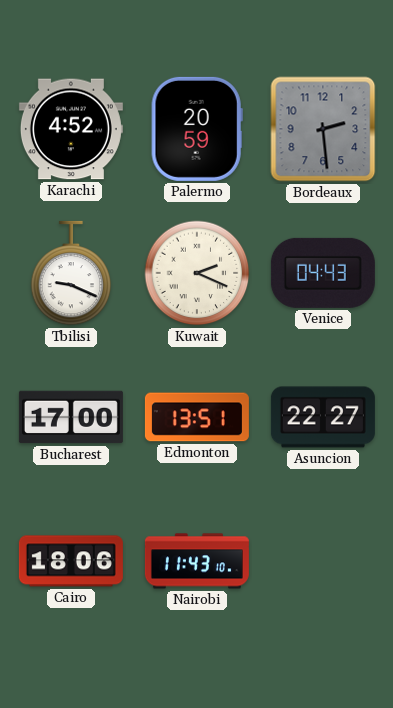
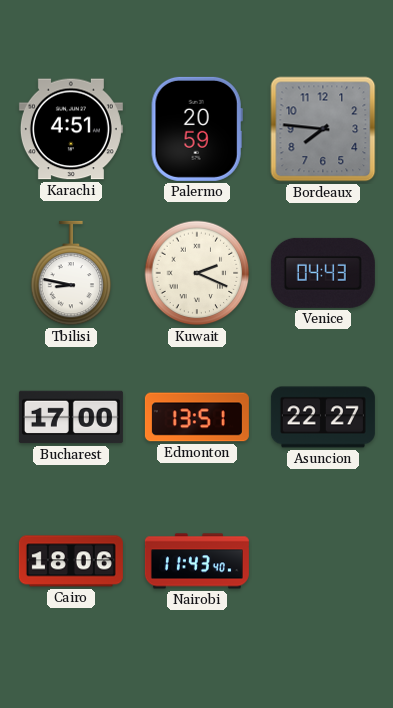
Karachi: 4:52 -> 4:51
Bordeaux: 2:29 -> 7:46
Tbilisi: 9:19 -> 8:47
Nairobi: 11:43:10 -> 11:43:40
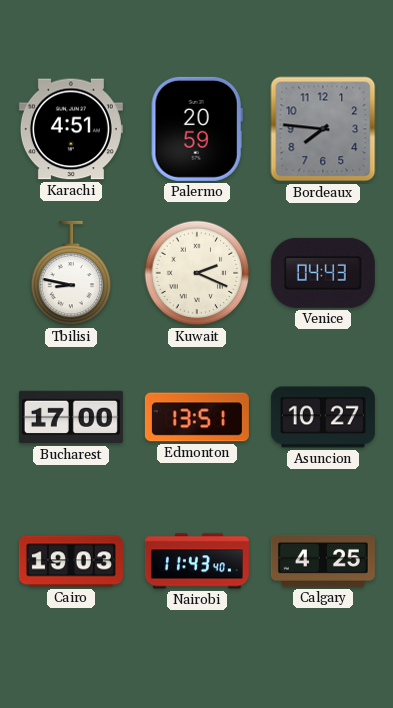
Asuncion: 22:27 -> 10:27
Cairo: 18:06 -> 19:03
Calgary: none -> 4:25
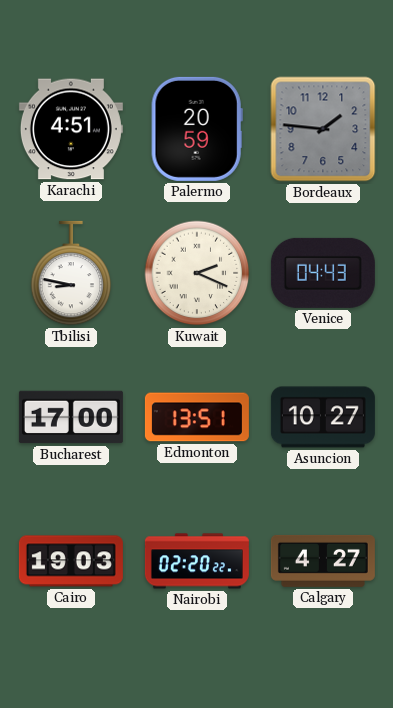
Bordeaux: 7:46 -> 1:46
Nairobi: 11:43 -> 02:20
Calgary: 4:25 -> 4:27
